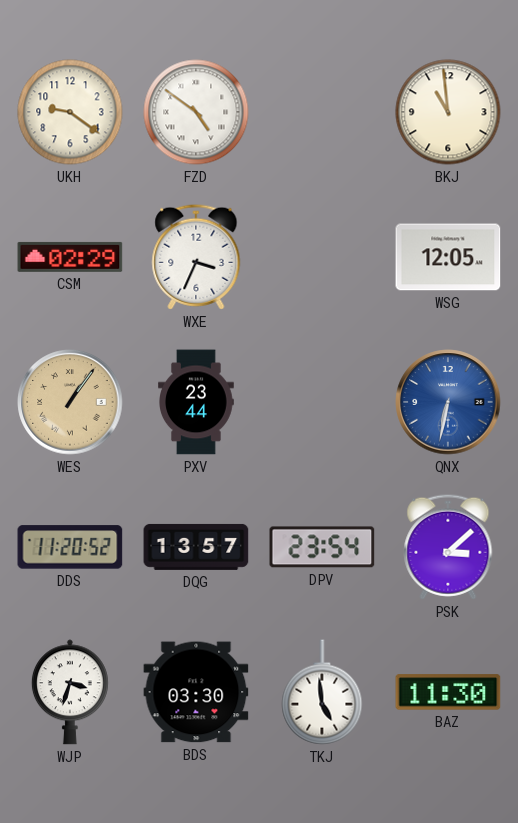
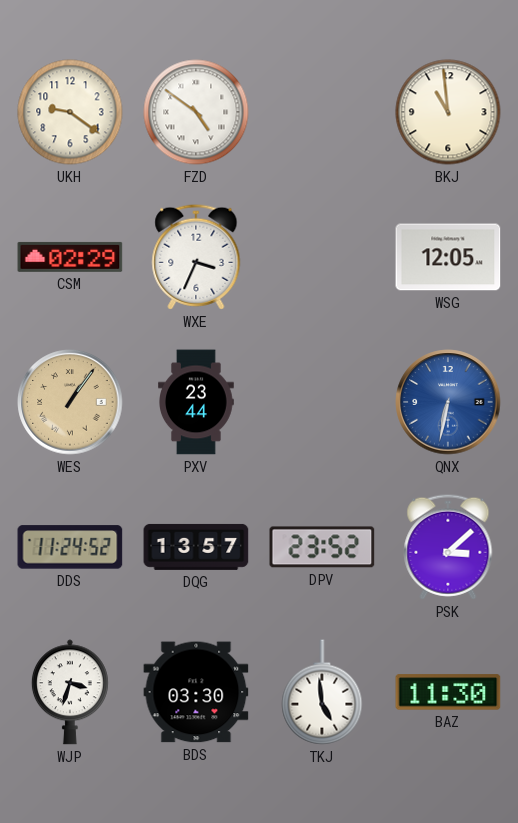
DDS: 11:20 -> 11:24
DPV: 23:54 -> 23:52
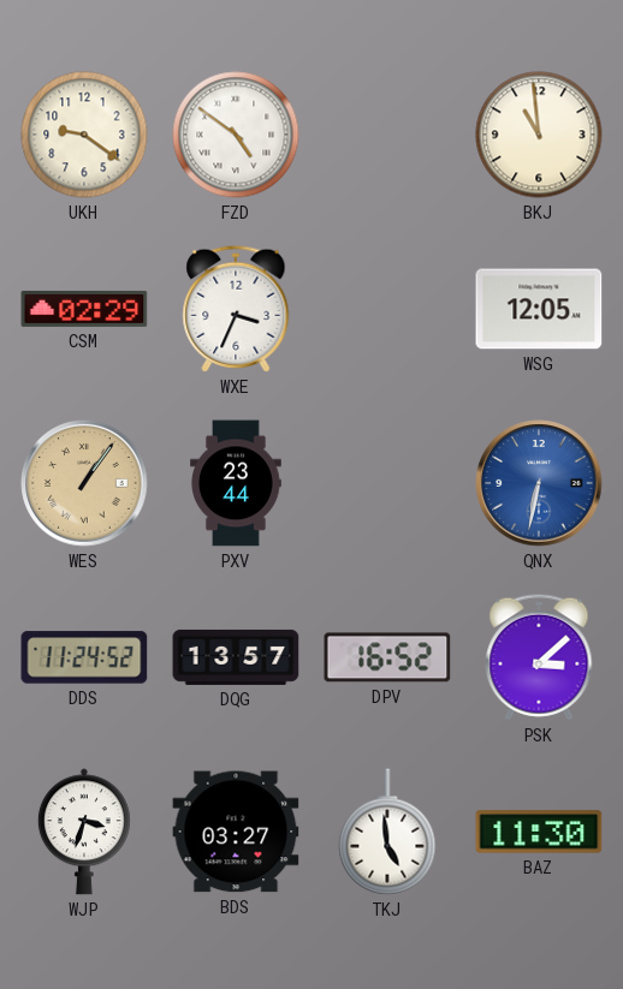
DPV: 23:52 -> 16:52
BDS: 03:30 -> 03:27
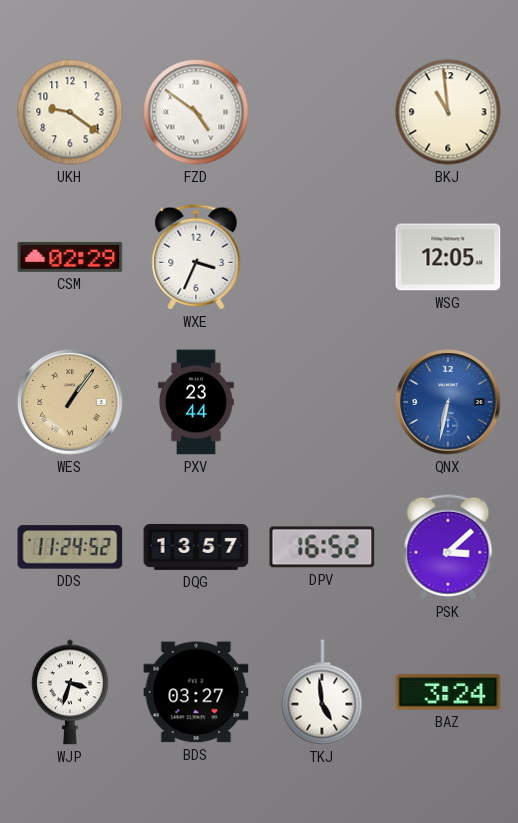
BAZ: 11:30 -> 3:24
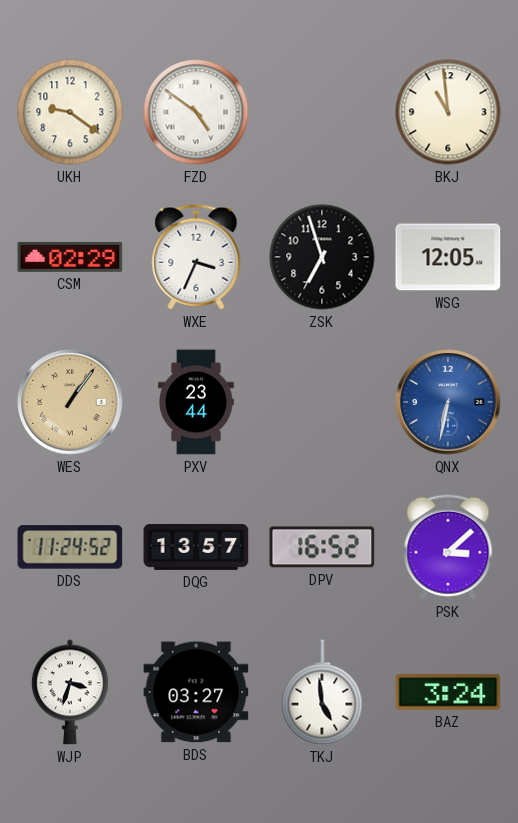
ZSK: none -> 6:57
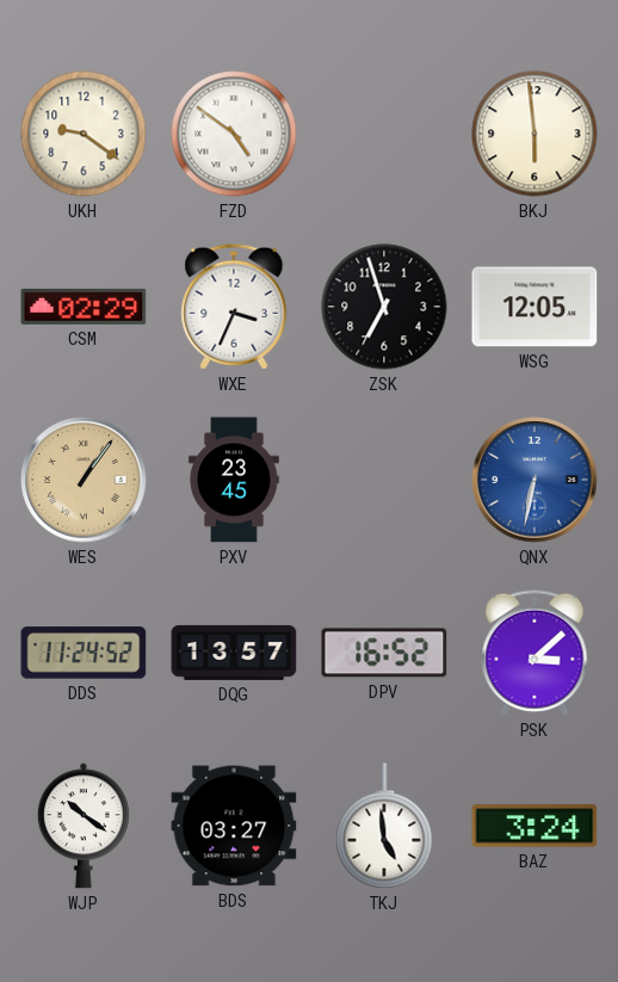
BKJ: 10:59 -> 5:59
PXV: 23:44 -> 23:45
WJP: 3:33 -> 10:21
